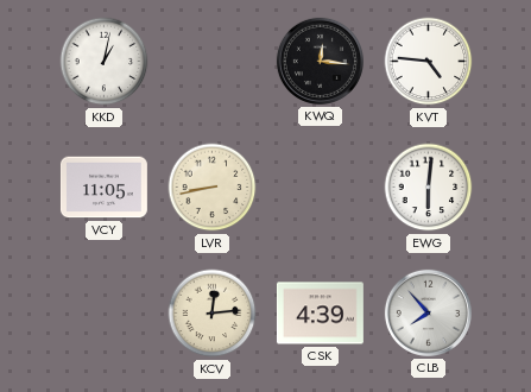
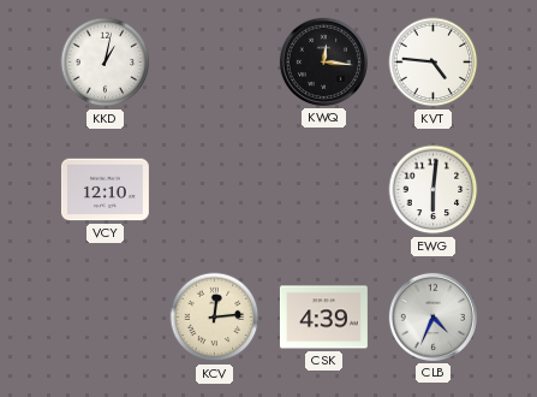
VCY: 11:05 -> 12:10
LVR: 8:43 -> none
CLB: 7:53 -> 4:34
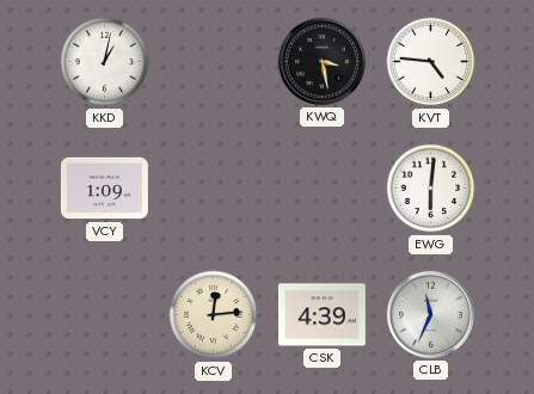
KWQ: 12:16 -> 3:28
VCY: 12:10 -> 1:09
CLB: 4:34 -> 11:34
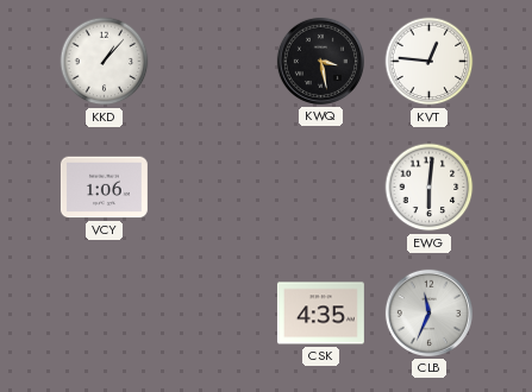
KKD: 1:02 -> 1:07
KVT: 4:46 -> 12:46
VCY: 1:09 -> 1:06
KCV: 12:14 -> none
CSK: 4:39 -> 4:35
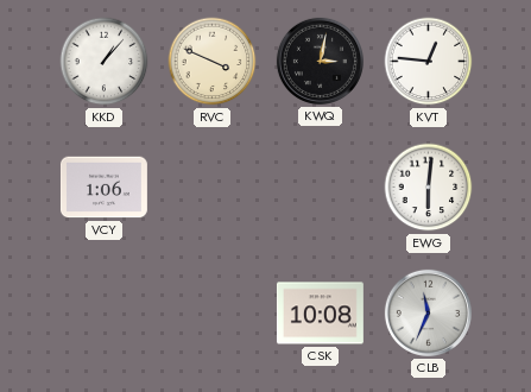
RVC: none -> 3:49
KWQ: 3:28 -> 3:02
CSK: 4:35 -> 10:08
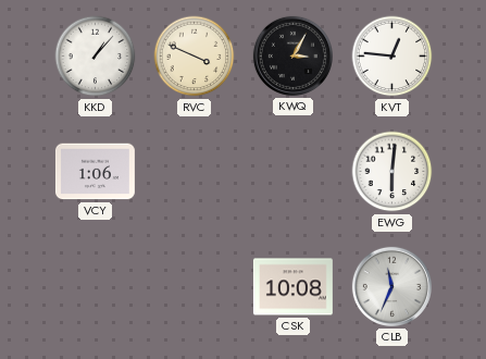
KWQ: 3:02 -> 3:05
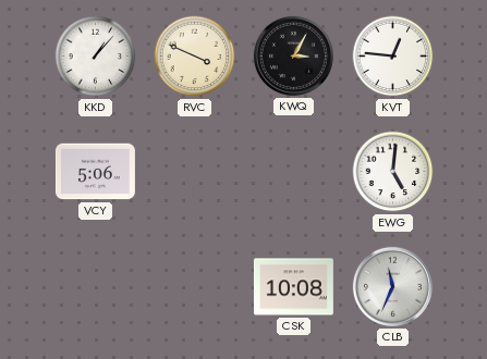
VCY: 1:06 -> 5:06
EWG: 6:01 -> 5:01
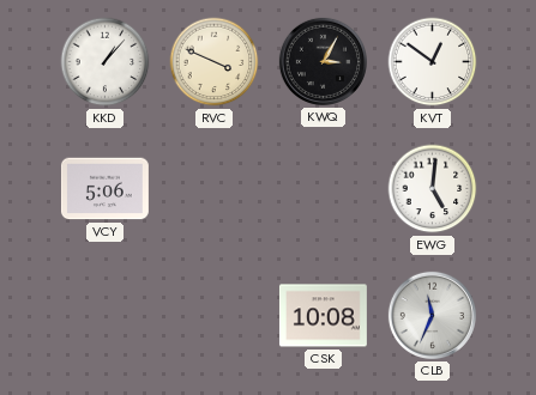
KVT: 12:46 -> 12:51
